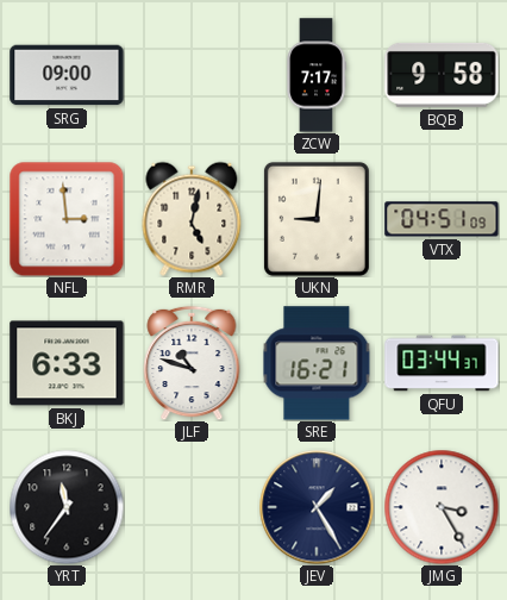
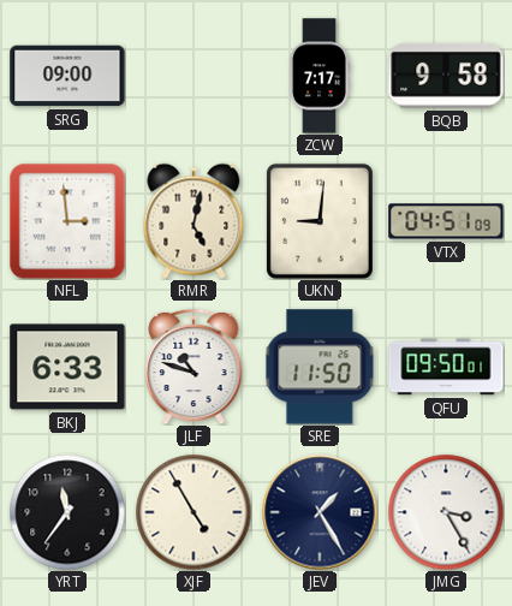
SRE: 16:21 -> 11:50
QFU: 03:44 -> 09:50
XJF: none -> 4:55
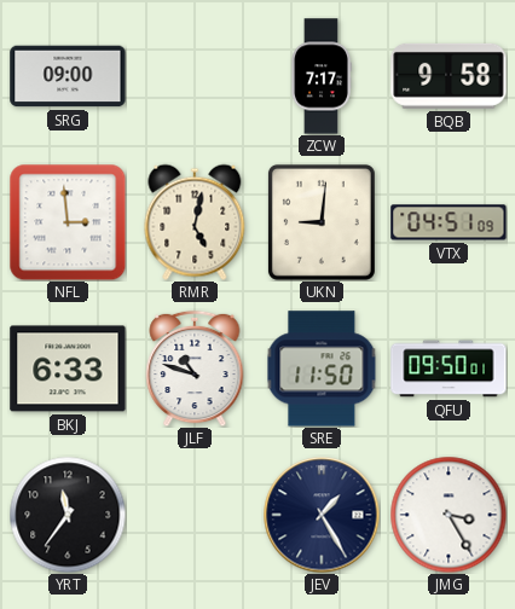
XJF: 4:55 -> none
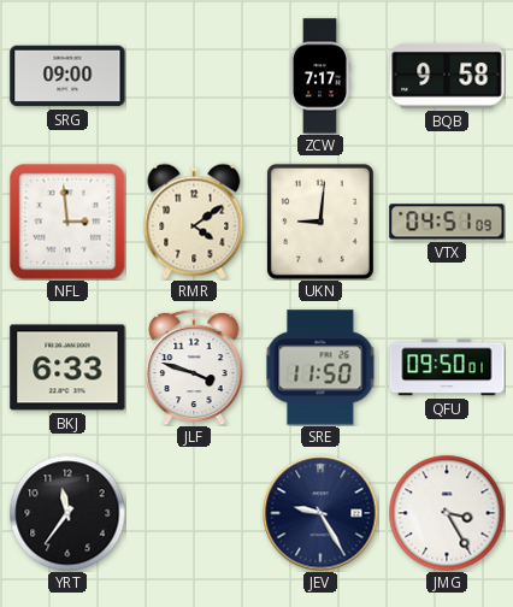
RMR: 5:02 -> 4:09
JLF: 10:48 -> 3:48
JEV: 1:25 -> 9:25
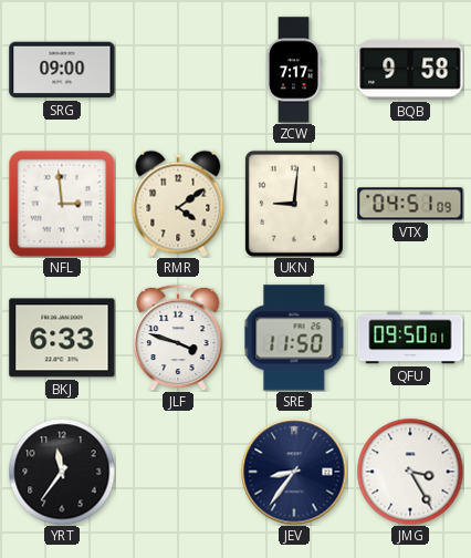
JEV: 9:25 -> 8:36
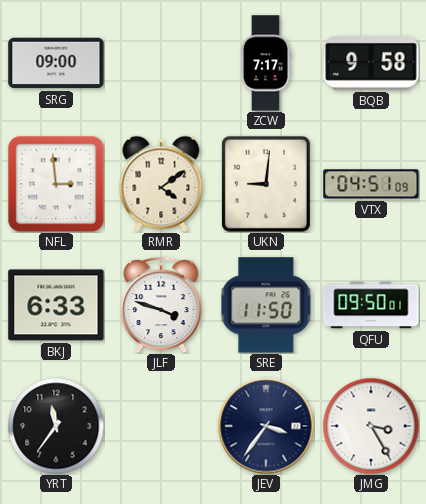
JEV: 8:36 -> 3:36
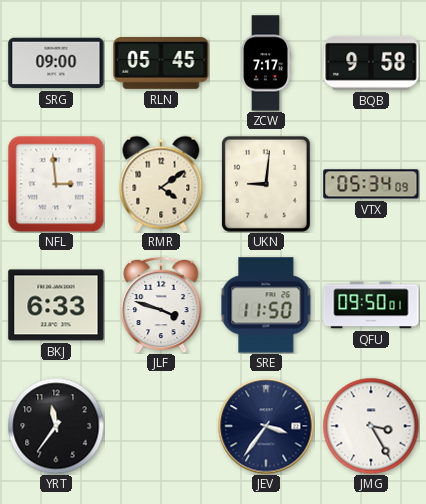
RLN: none -> 05:45
VTX: 04:51 -> 05:34
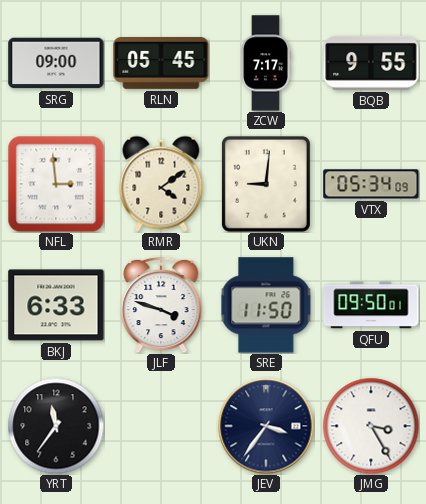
BQB: 9:58 -> 9:55
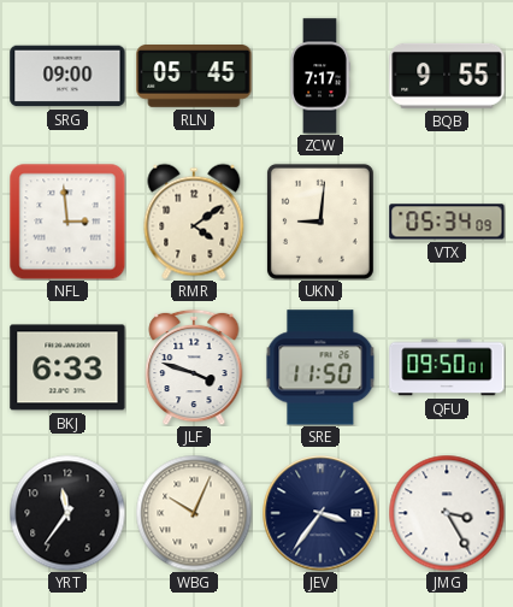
WBG: none -> 10:04
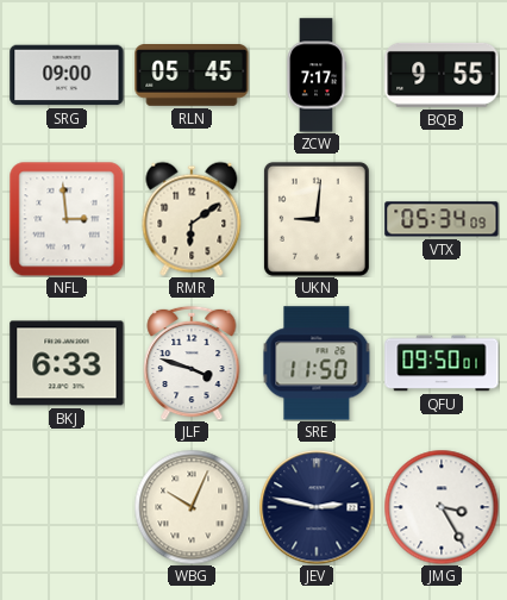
RMR: 4:09 -> 6:09
YRT: 11:36 -> none
JEV: 3:36 -> 2:47
